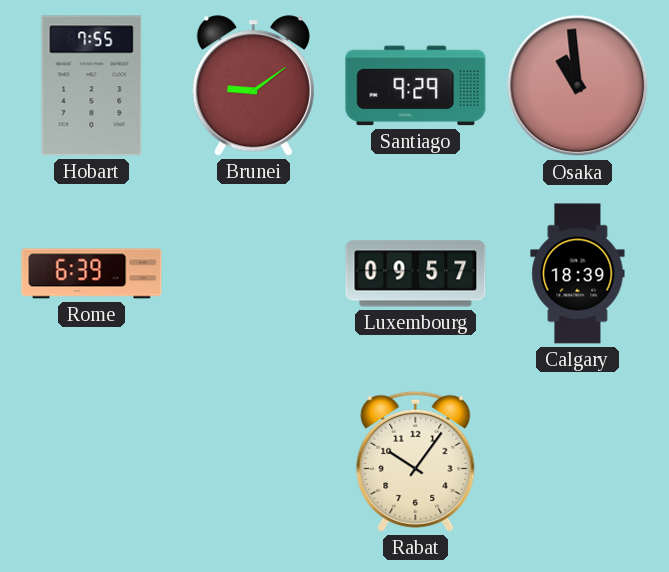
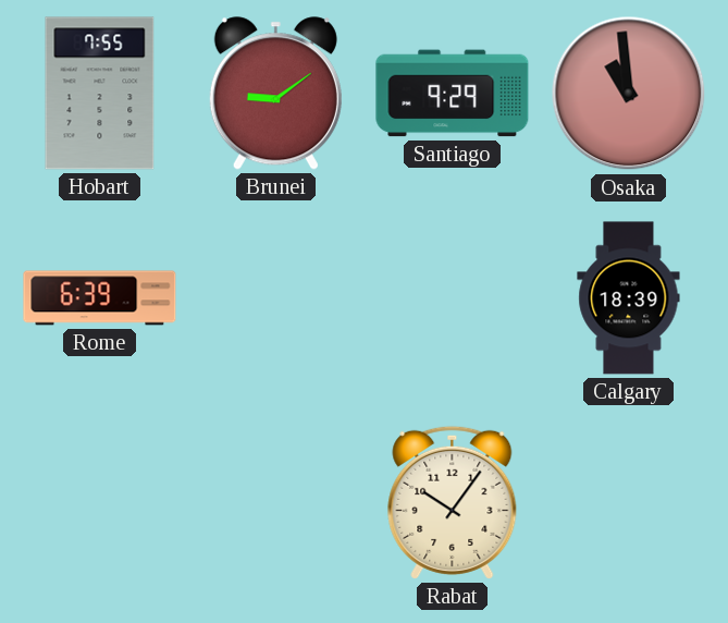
Luxembourg: 09:57 -> none
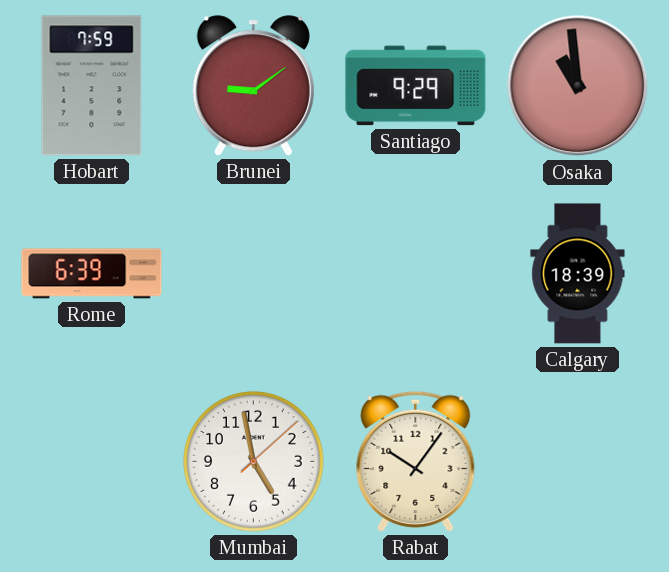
Hobart: 7:55 -> 7:59
Mumbai: none -> 4:58
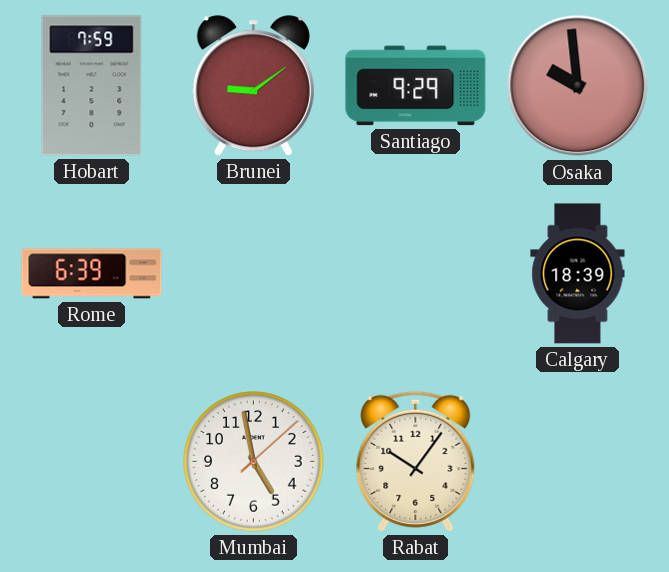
Osaka: 10:59 -> 9:59
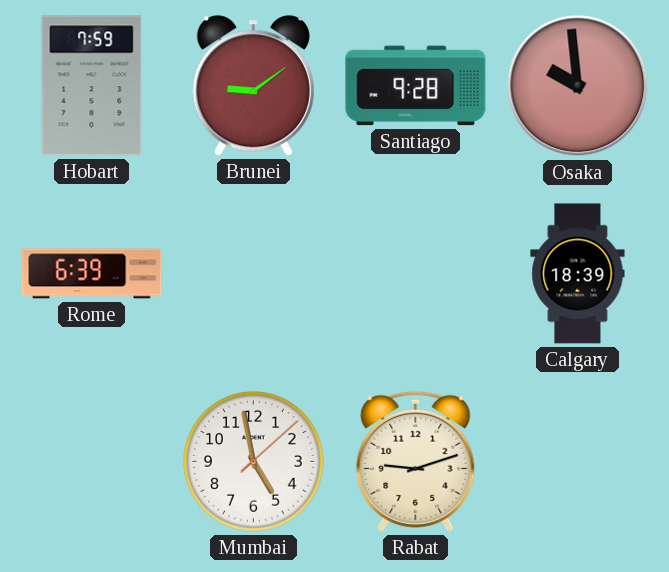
Santiago: 9:29 -> 9:28
Rabat: 10:06 -> 9:12
